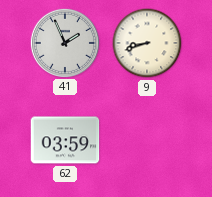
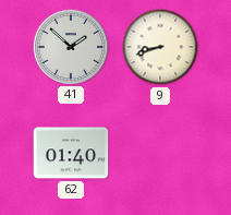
41: 1:56 -> 1:52
62: 03:59 -> 01:40
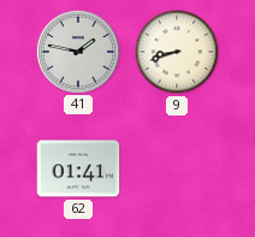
41: 1:52 -> 1:47
62: 01:40 -> 01:41
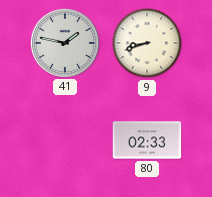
62: 01:41 -> none
80: none -> 02:33
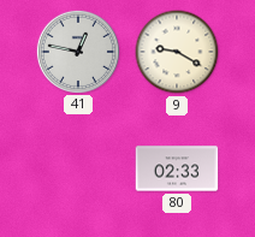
41: 1:47 -> 12:47
9: 8:42 -> 9:20
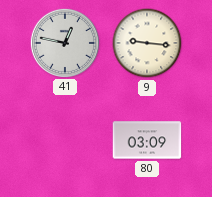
9: 9:20 -> 9:16
80: 02:33 -> 03:09
